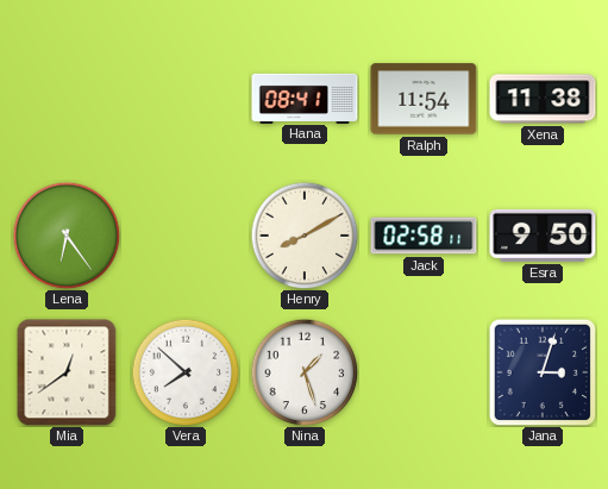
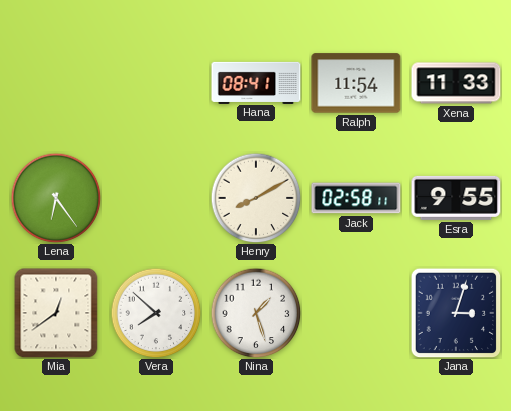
Xena: 11:38 -> 11:33
Esra: 9:50 -> 9:55
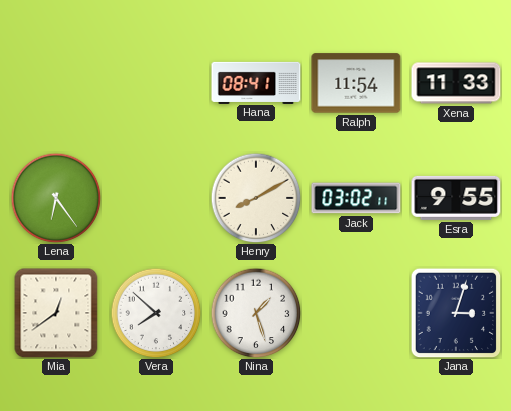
Jack: 02:58 -> 03:02
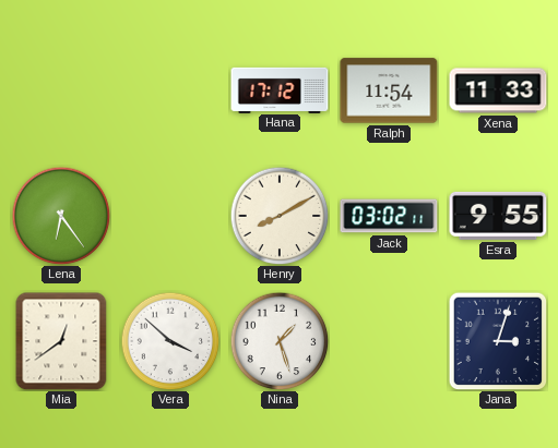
Hana: 08:41 -> 17:12
Vera: 7:52 -> 3:52
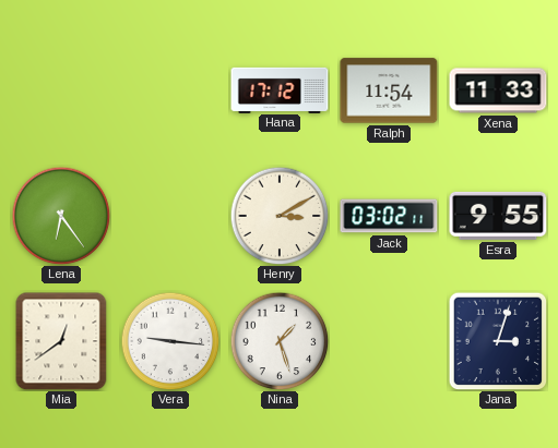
Henry: 8:10 -> 3:10
Vera: 3:52 -> 9:16
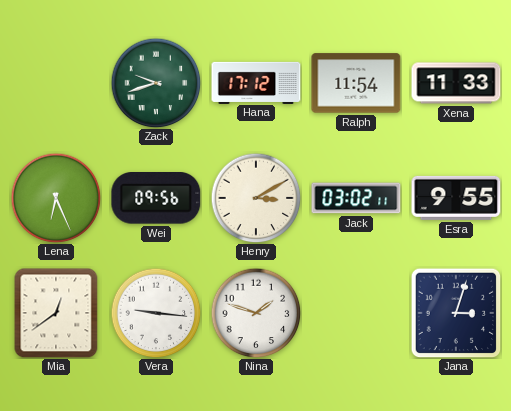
Zack: none -> 9:42
Lena: 6:24 -> 6:26
Wei: none -> 09:56
Nina: 1:27 -> 1:48
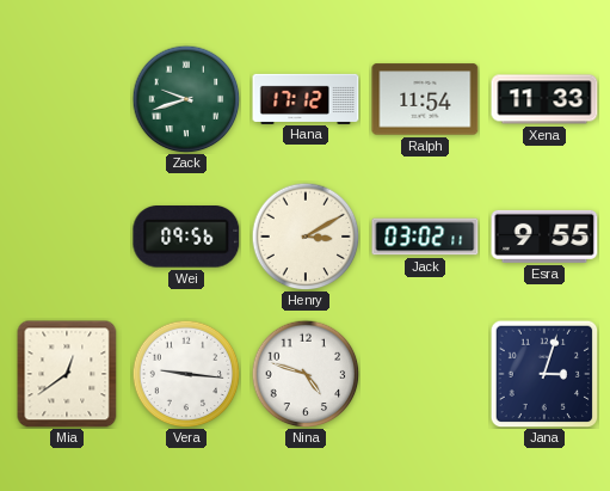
Lena: 6:26 -> none
Nina: 1:48 -> 4:48
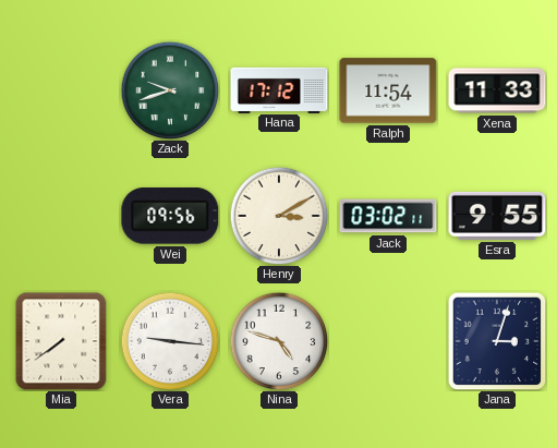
Mia: 12:39 -> 7:39
